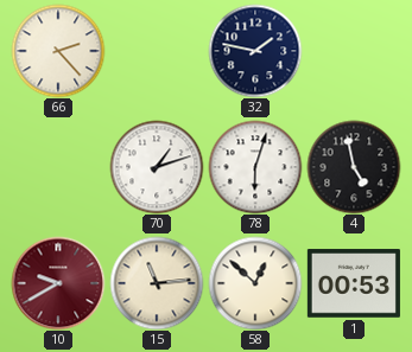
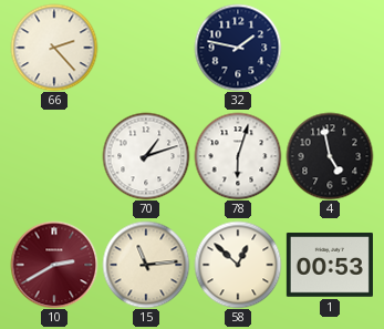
10: 9:40 -> 2:40
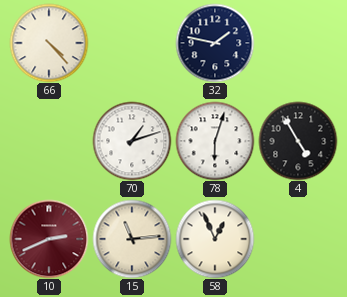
66: 2:23 -> 4:23
4: 4:58 -> 4:55
10: 2:40 -> 2:41
58: 12:52 -> 12:56
1: 00:53 -> none
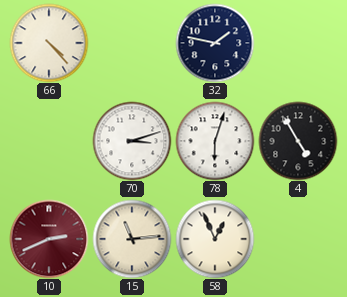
70: 1:12 -> 3:12
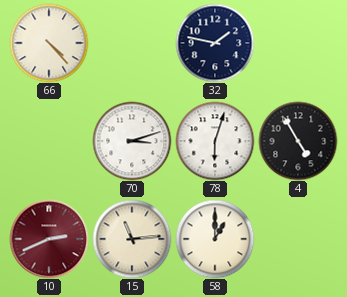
58: 12:56 -> 1:00
